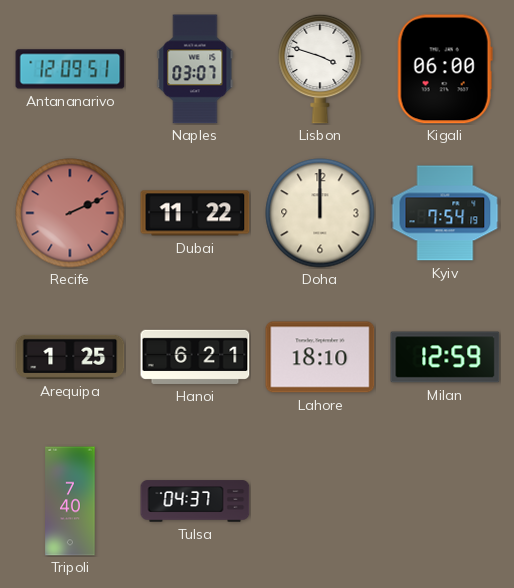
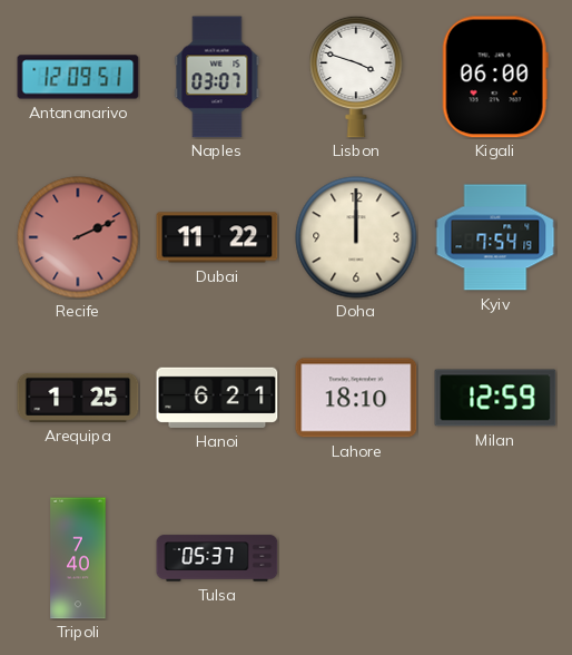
Tulsa: 04:37 -> 05:37
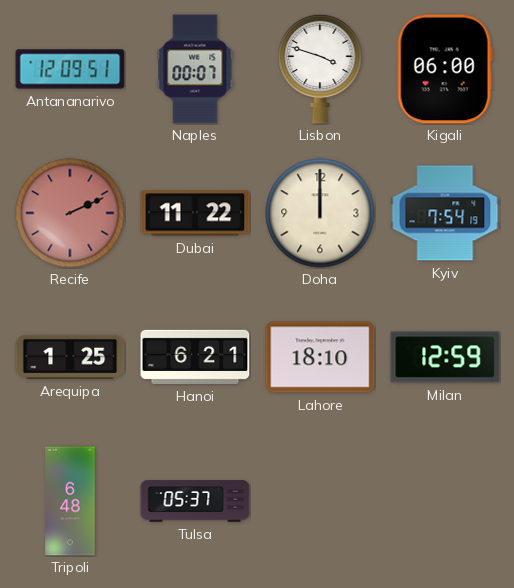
Naples: 03:07 -> 00:07
Tripoli: 7:40 -> 6:48
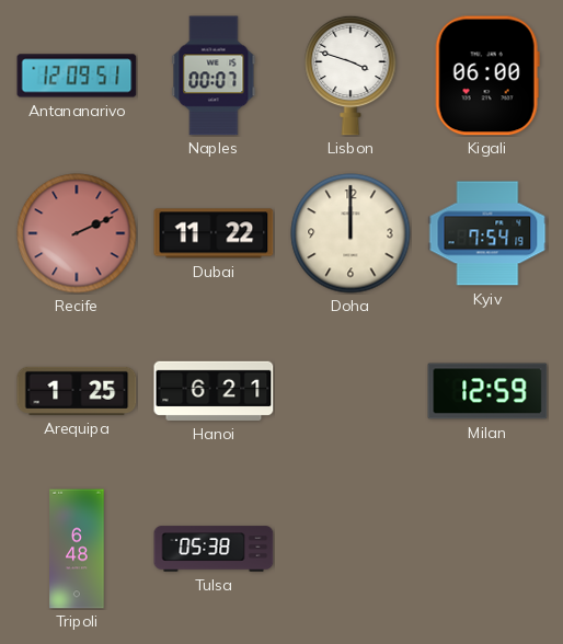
Lahore: 18:10 -> none
Tulsa: 05:37 -> 05:38
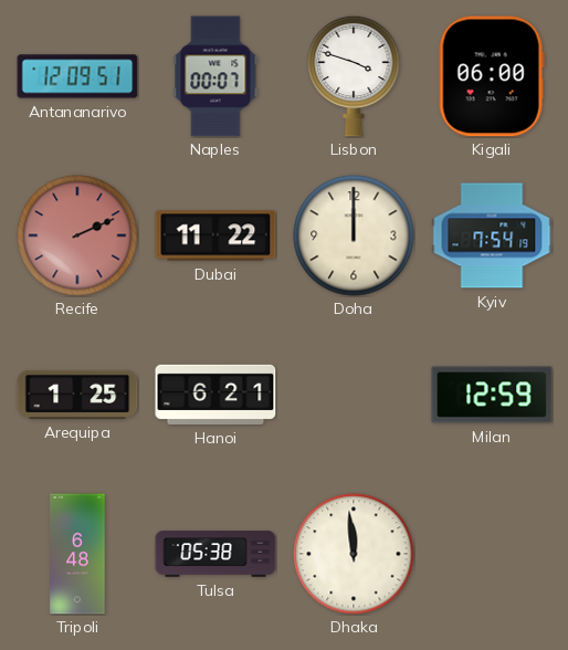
Dhaka: none -> 11:59
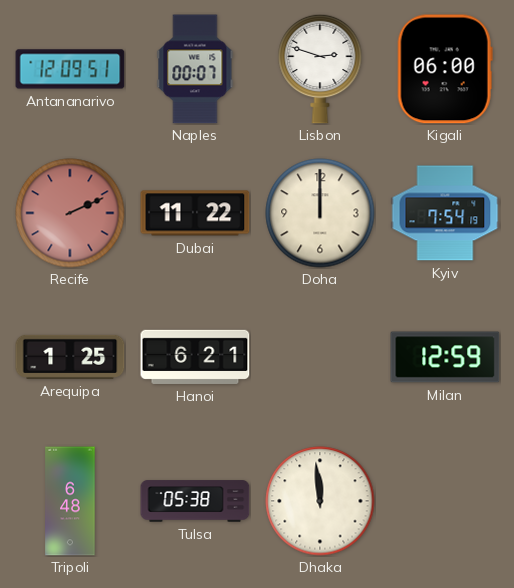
Lisbon: 3:48 -> 2:48
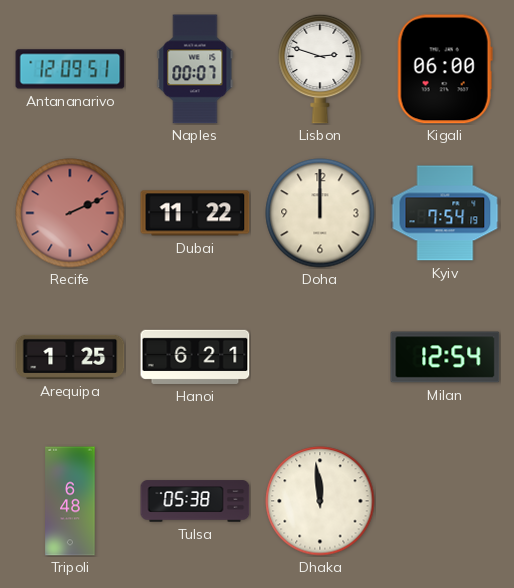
Milan: 12:59 -> 12:54
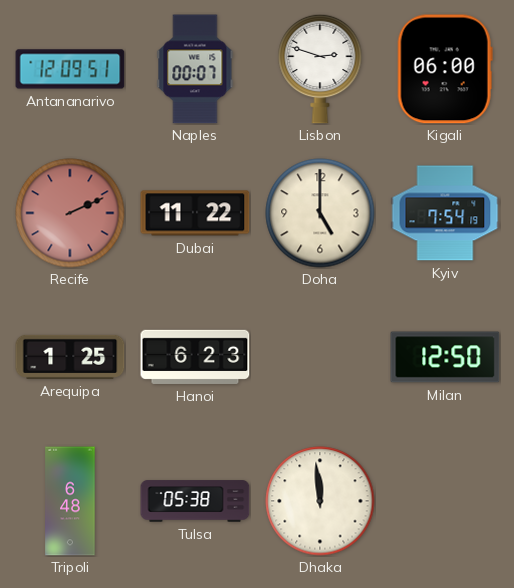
Doha: 12:00 -> 5:00
Hanoi: 6:21 -> 6:23
Milan: 12:54 -> 12:50
